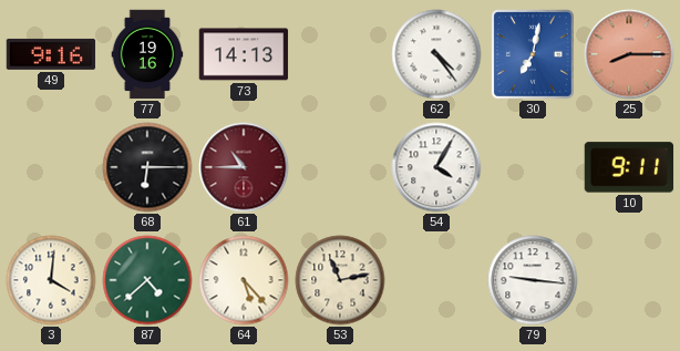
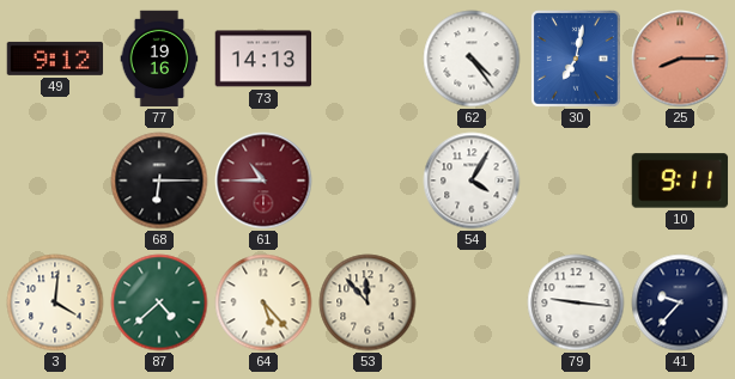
49: 9:16 -> 9:12
53: 11:13 -> 11:53
41: none -> 9:37
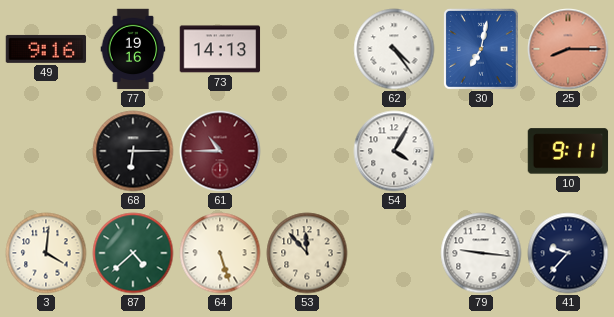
49: 9:12 -> 9:16
64: 5:23 -> 5:27
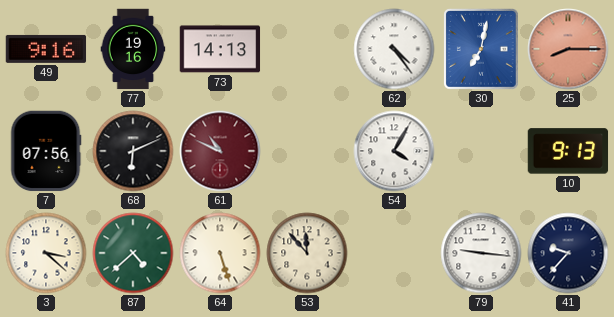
7: none -> 07:56
68: 6:15 -> 6:11
61: 10:45 -> 10:49
10: 9:11 -> 9:13
3: 4:01 -> 3:22
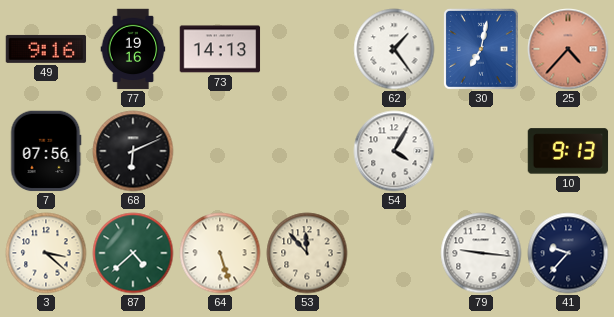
62: 4:24 -> 1:24
25: 8:15 -> 4:37
61: 10:49 -> none
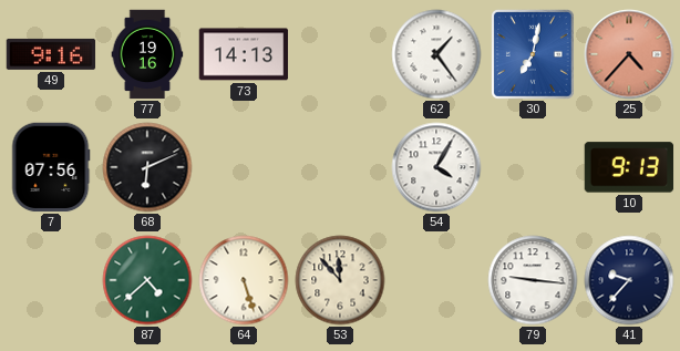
3: 3:22 -> none
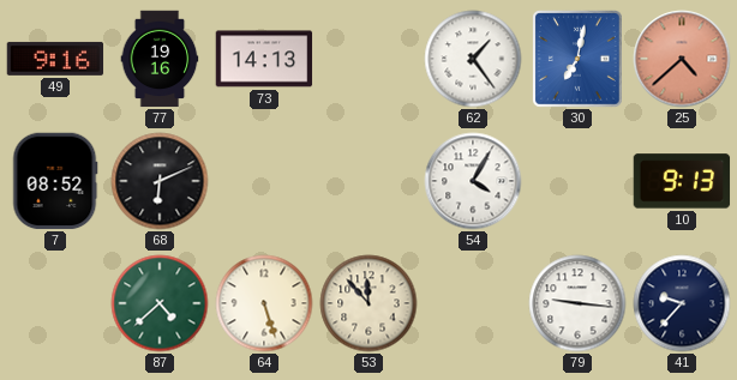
25: 4:37 -> 4:38
7: 07:56 -> 08:52
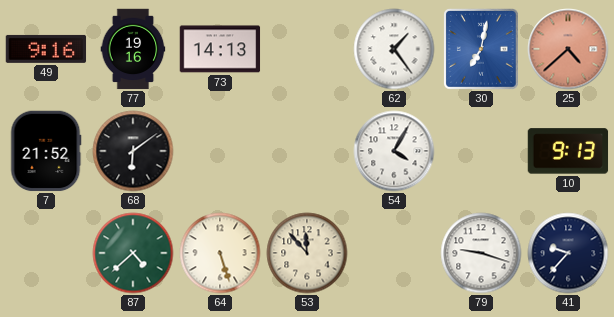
7: 08:52 -> 21:52
68: 6:11 -> 6:09
79: 9:16 -> 9:18
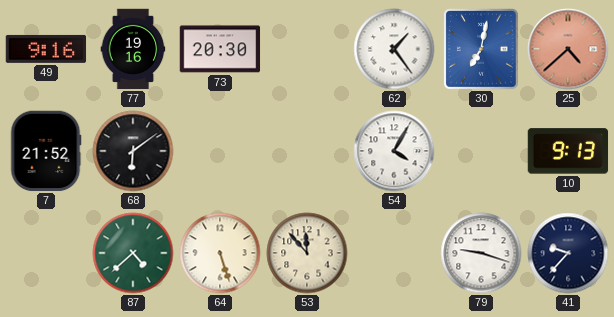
73: 14:13 -> 20:30
